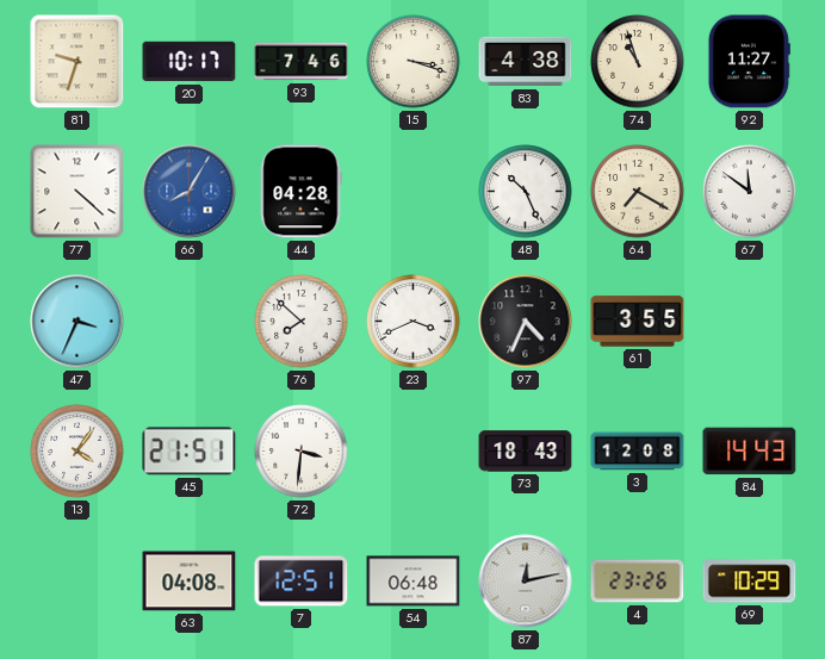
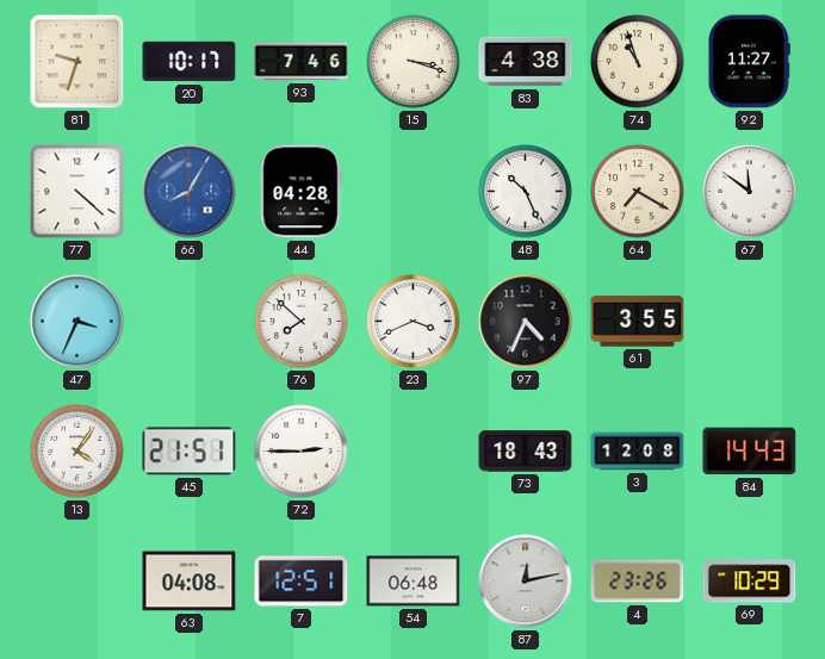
72: 3:31 -> 2:45
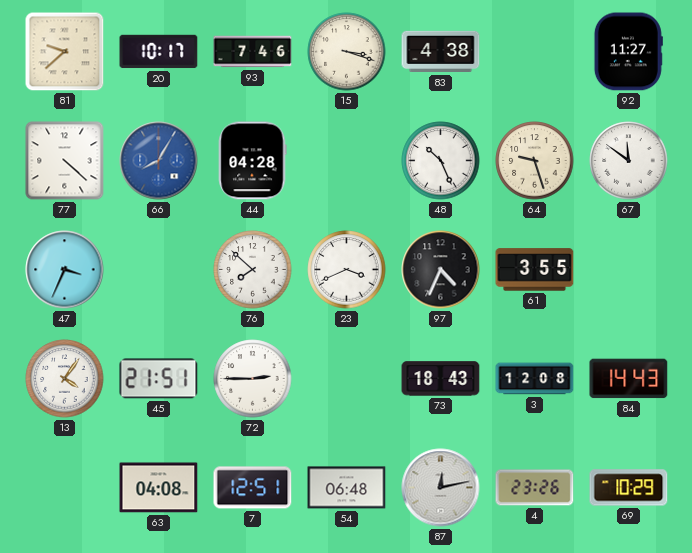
81: 9:33 -> 9:38
74: 10:57 -> none
64: 7:20 -> 9:27
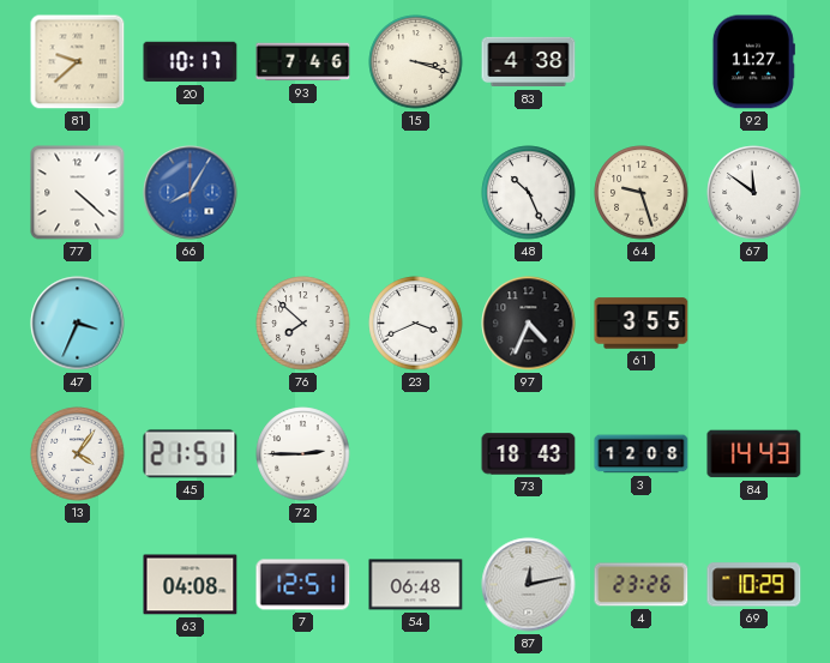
44: 04:28 -> none
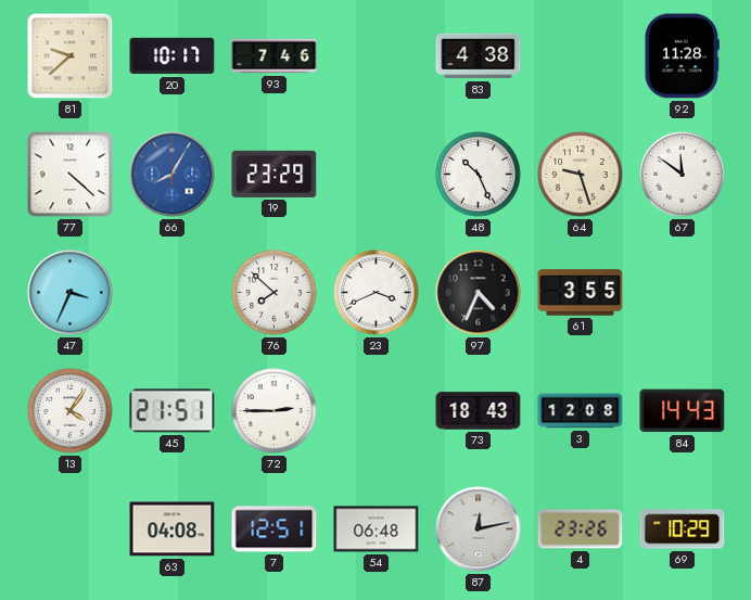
15: 3:18 -> none
92: 11:27 -> 11:28
19: none -> 23:29
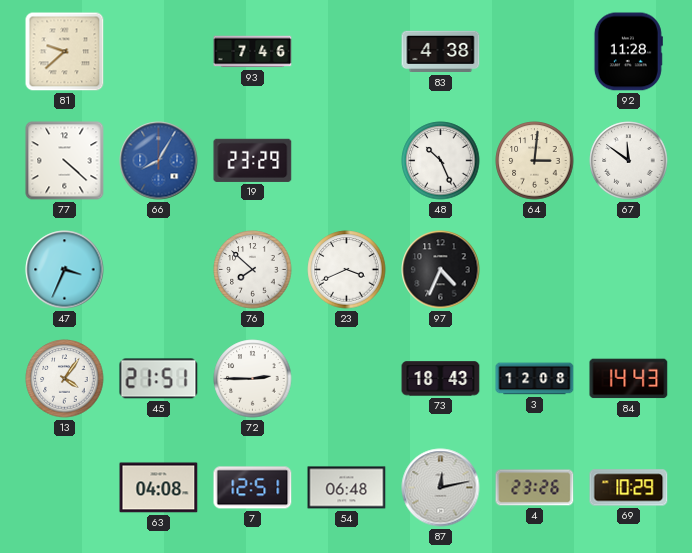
20: 10:17 -> none
64: 9:27 -> 3:01
61: 3:55 -> none
